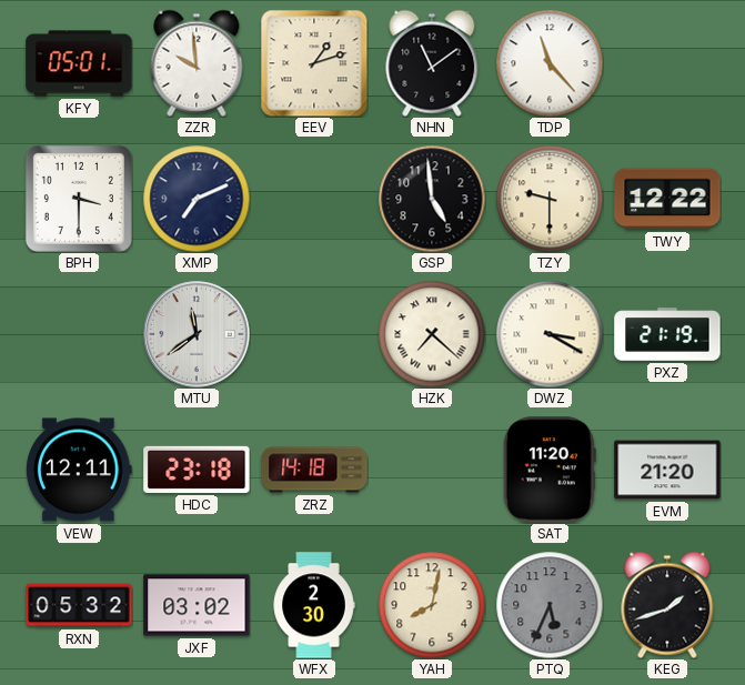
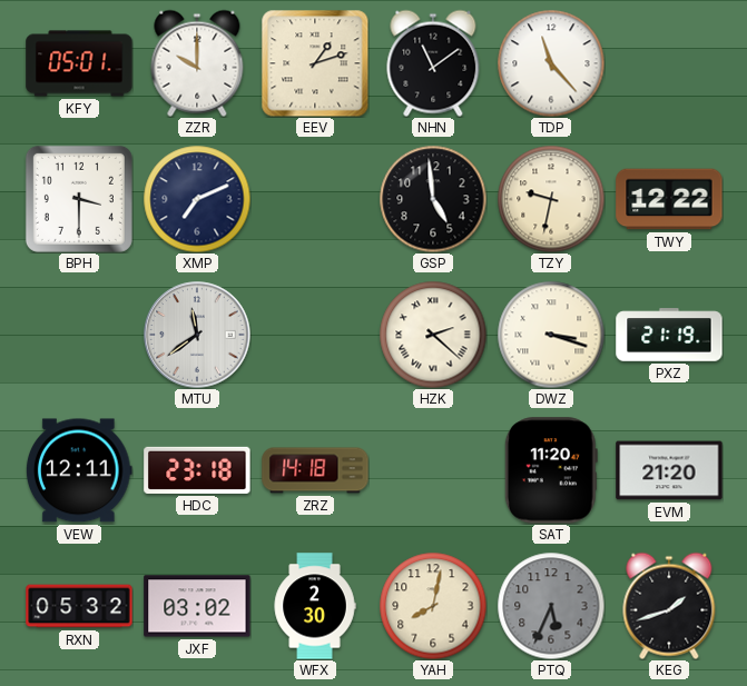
ZZR: 9:59 -> 10:00
TZY: 9:30 -> 9:32
HZK: 7:22 -> 2:22
DWZ: 3:20 -> 3:18
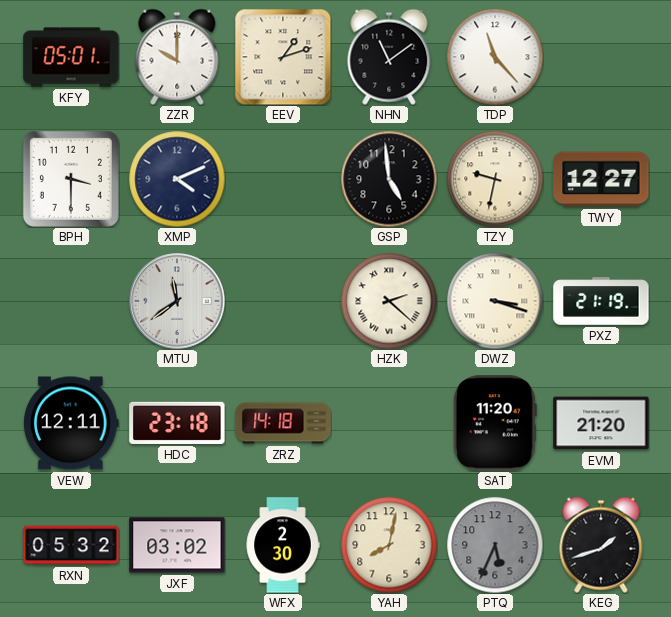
XMP: 7:11 -> 4:11
TWY: 12:22 -> 12:27
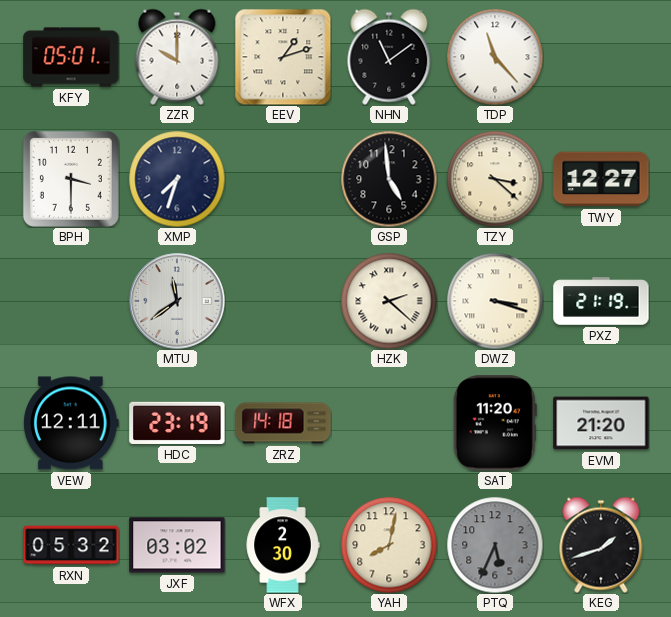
XMP: 4:11 -> 7:33
TZY: 9:32 -> 3:22
HDC: 23:18 -> 23:19
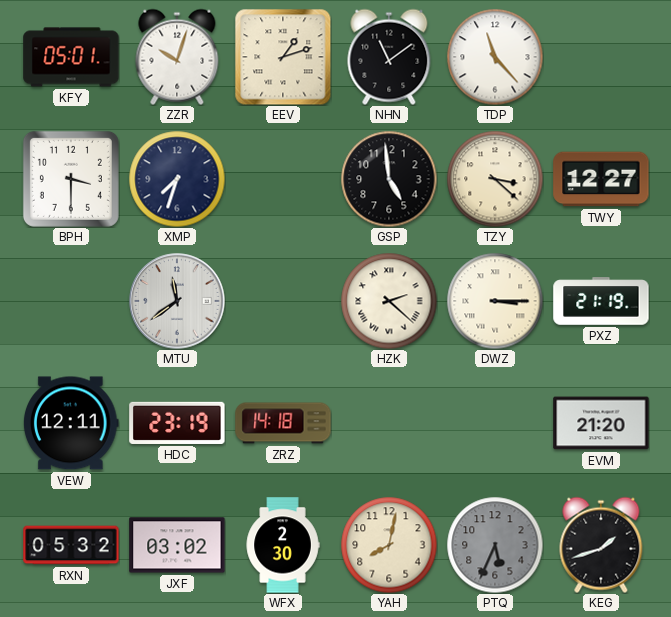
ZZR: 10:00 -> 10:03
DWZ: 3:18 -> 3:15
SAT: 11:20 -> none
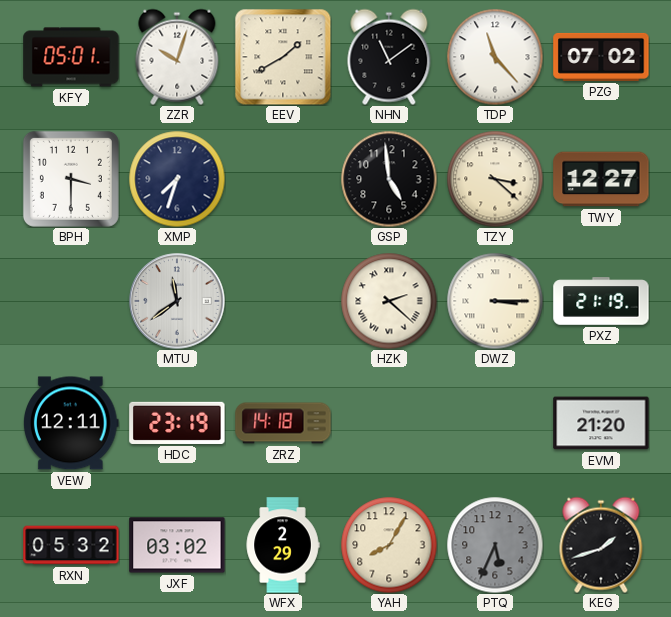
EEV: 1:12 -> 1:40
PZG: none -> 07:02
WFX: 2:30 -> 2:29
YAH: 8:02 -> 8:05
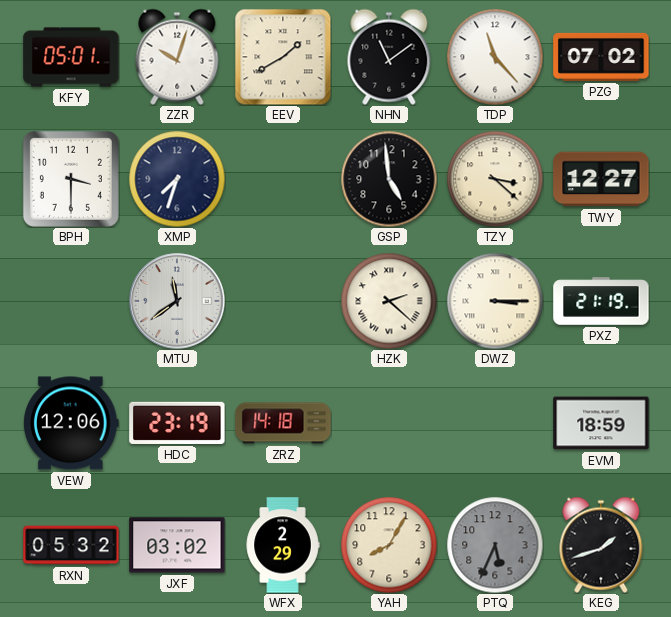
VEW: 12:11 -> 12:06
EVM: 21:20 -> 18:59
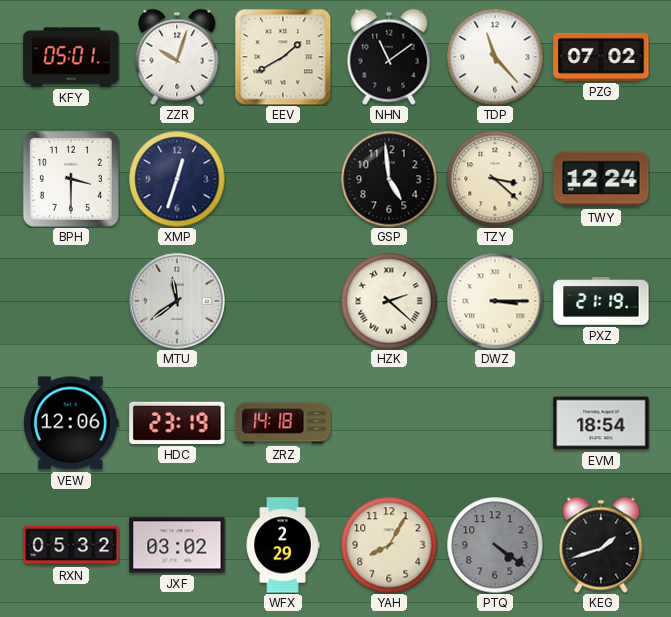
XMP: 7:33 -> 12:33
TWY: 12:27 -> 12:24
EVM: 18:59 -> 18:54
PTQ: 5:34 -> 4:21
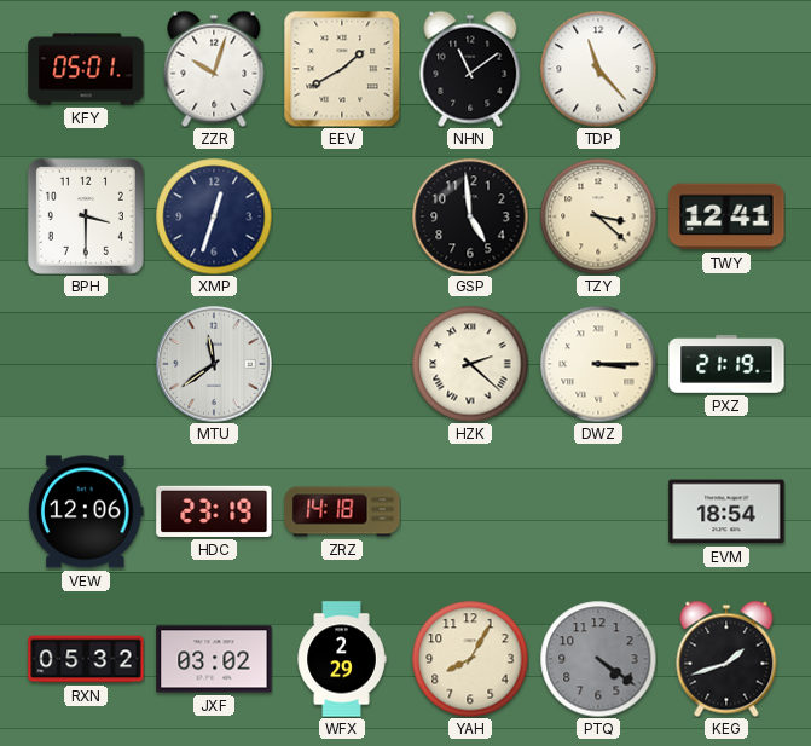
PZG: 07:02 -> none
TWY: 12:24 -> 12:41
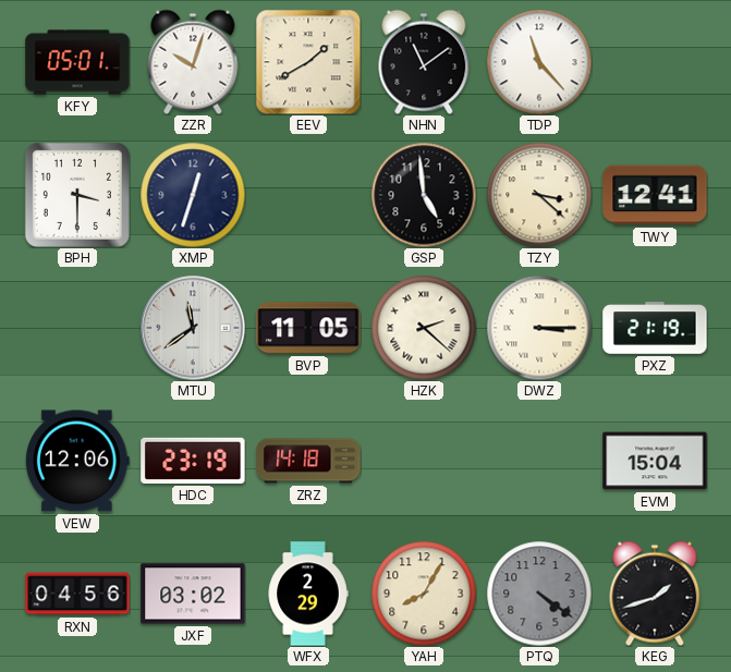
BVP: none -> 11:05
EVM: 18:54 -> 15:04
RXN: 05:32 -> 04:56
